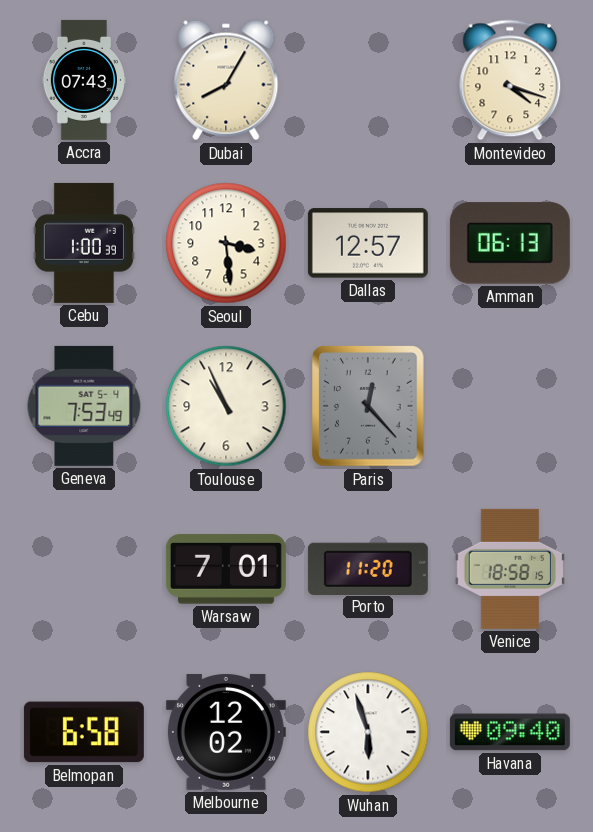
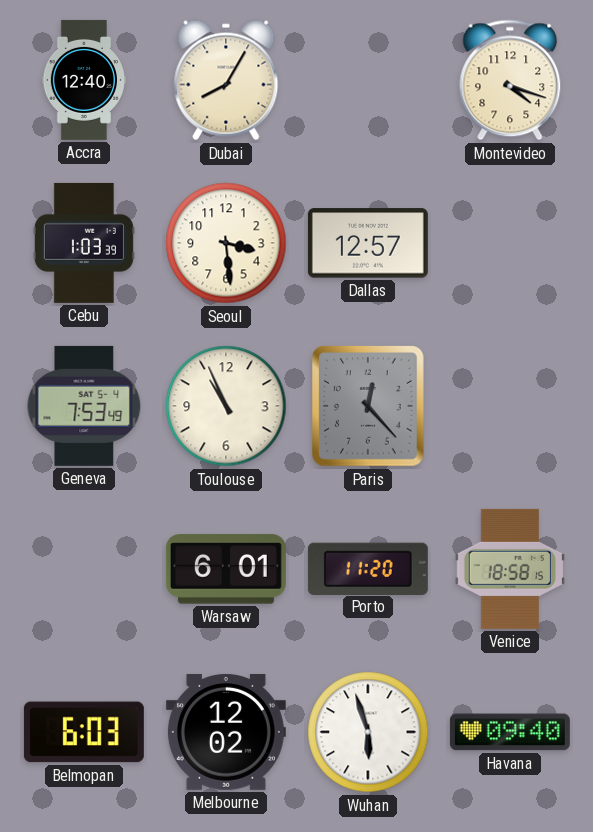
Accra: 07:43 -> 12:40
Cebu: 1:00 -> 1:03
Amman: 06:13 -> none
Warsaw: 7:01 -> 6:01
Belmopan: 6:58 -> 6:03
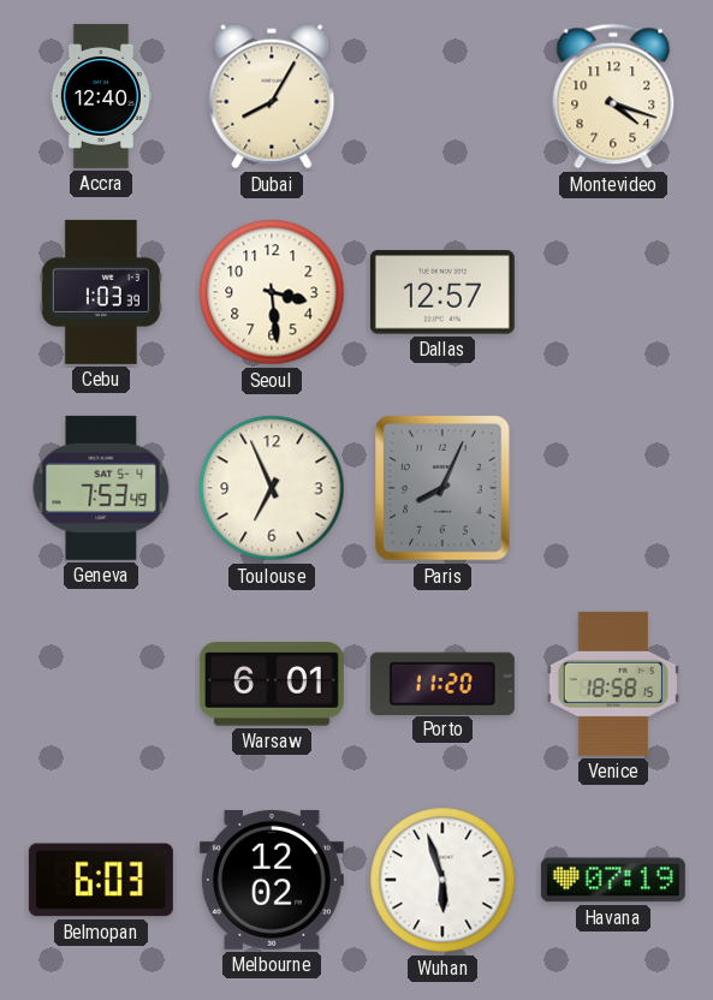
Toulouse: 10:56 -> 6:56
Paris: 12:23 -> 8:04
Havana: 09:40 -> 07:19
